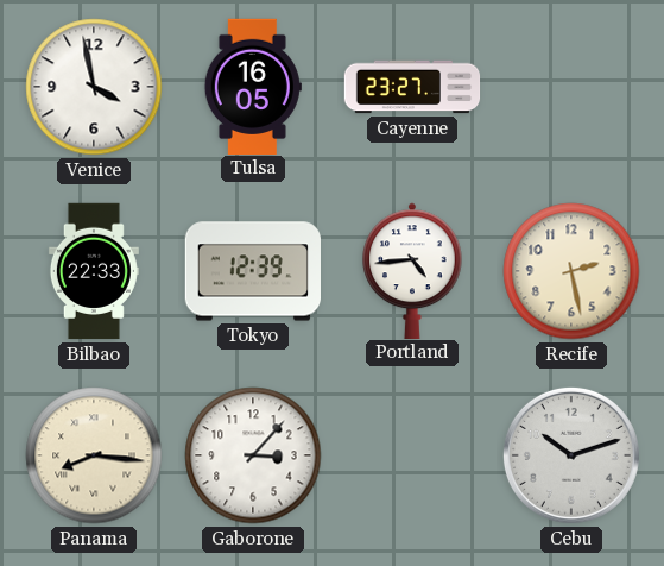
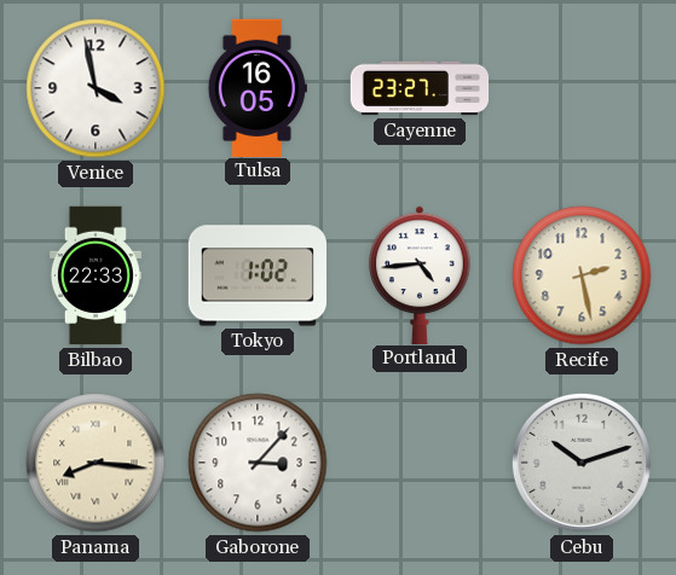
Tokyo: 12:39 -> 1:02
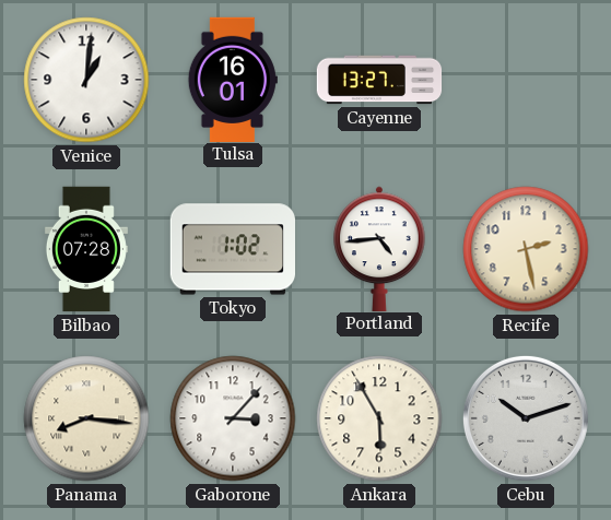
Venice: 3:58 -> 1:01
Tulsa: 16:05 -> 16:01
Cayenne: 23:27 -> 13:27
Bilbao: 22:33 -> 07:28
Ankara: none -> 5:55
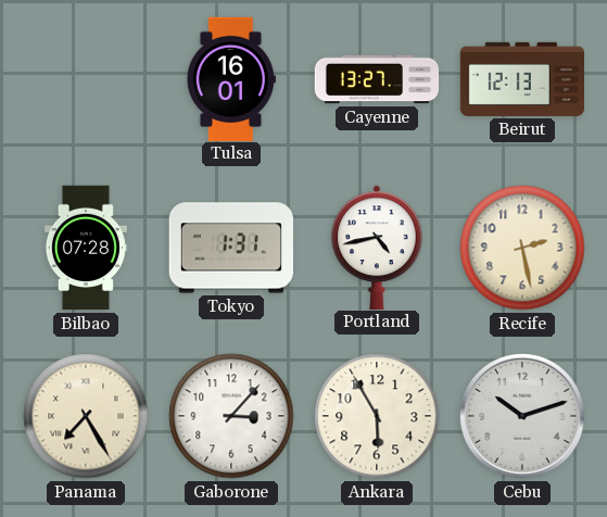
Venice: 1:01 -> none
Beirut: none -> 12:13
Tokyo: 1:02 -> 1:31
Portland: 4:44 -> 4:43
Panama: 8:16 -> 7:25
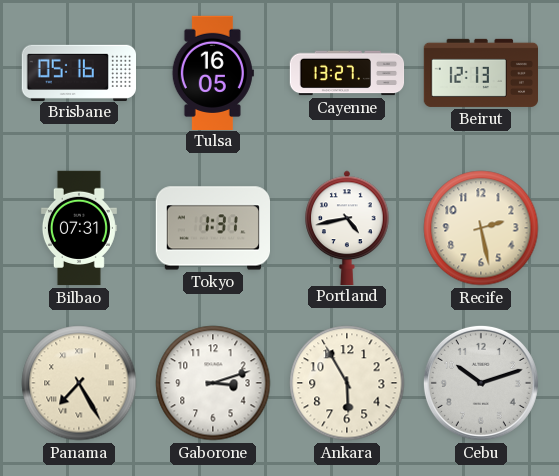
Brisbane: none -> 05:16
Tulsa: 16:01 -> 16:05
Bilbao: 07:28 -> 07:31
Gaborone: 3:07 -> 3:12
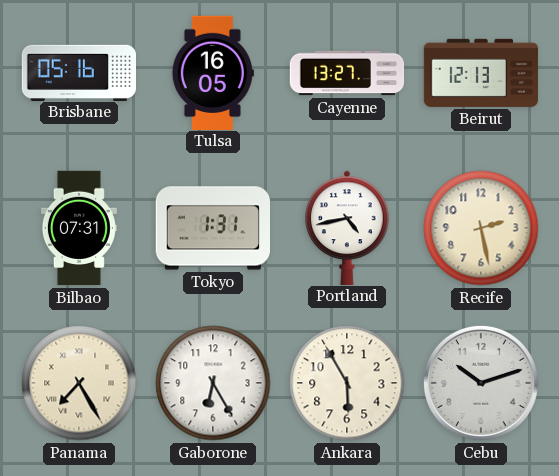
Gaborone: 3:12 -> 6:25
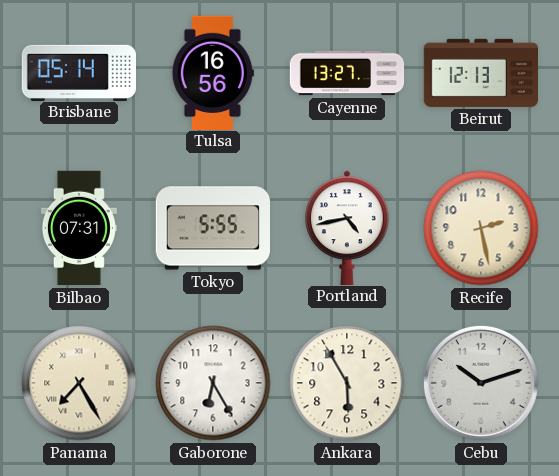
Brisbane: 05:16 -> 05:14
Tulsa: 16:05 -> 16:56
Tokyo: 1:31 -> 5:55
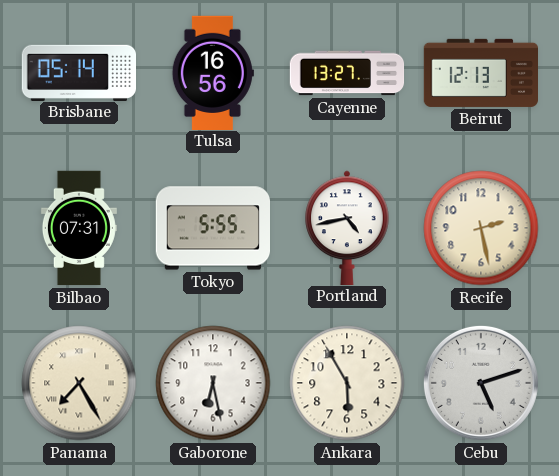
Gaborone: 6:25 -> 6:28
Cebu: 10:12 -> 5:12
